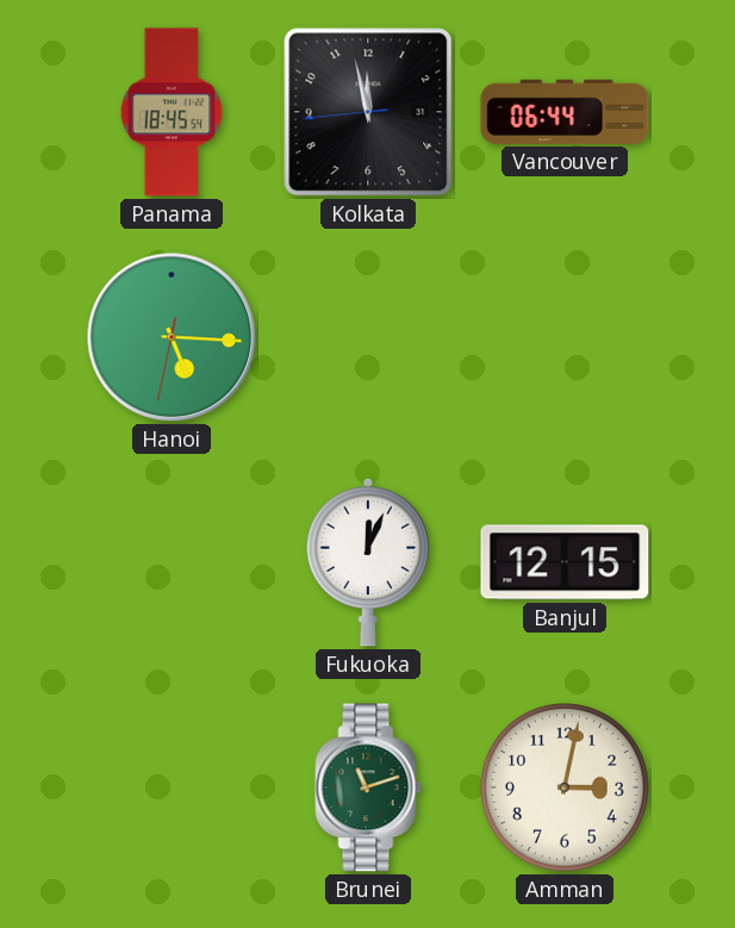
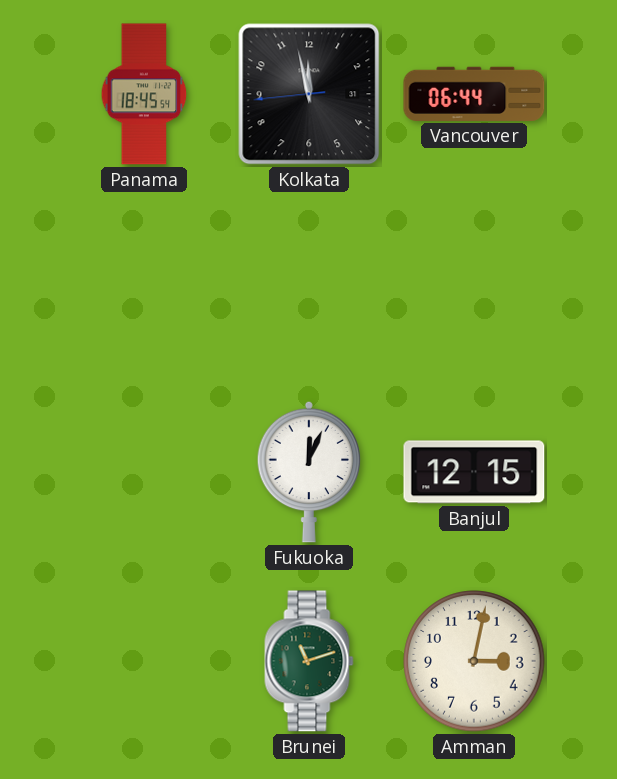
Hanoi: 5:15 -> none
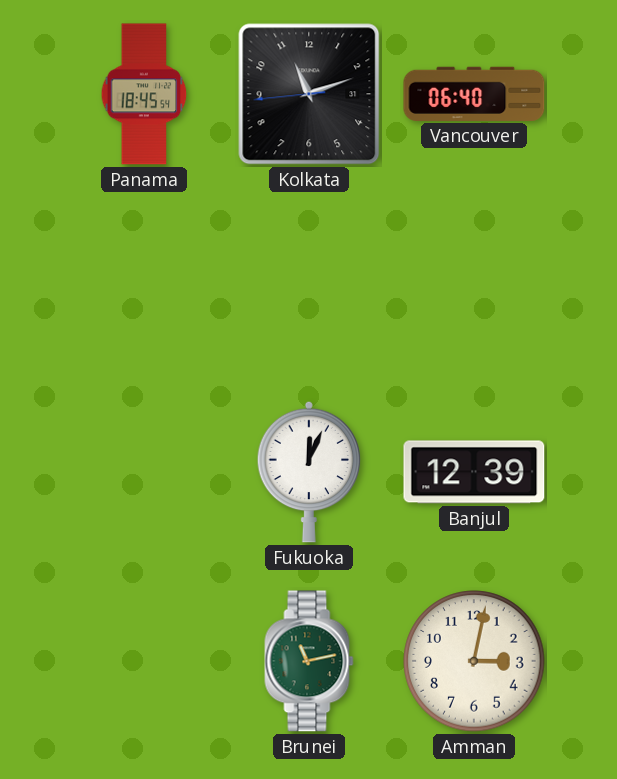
Kolkata: 11:57 -> 11:11
Vancouver: 06:44 -> 06:40
Banjul: 12:15 -> 12:39
Brunei: 11:12 -> 11:13
